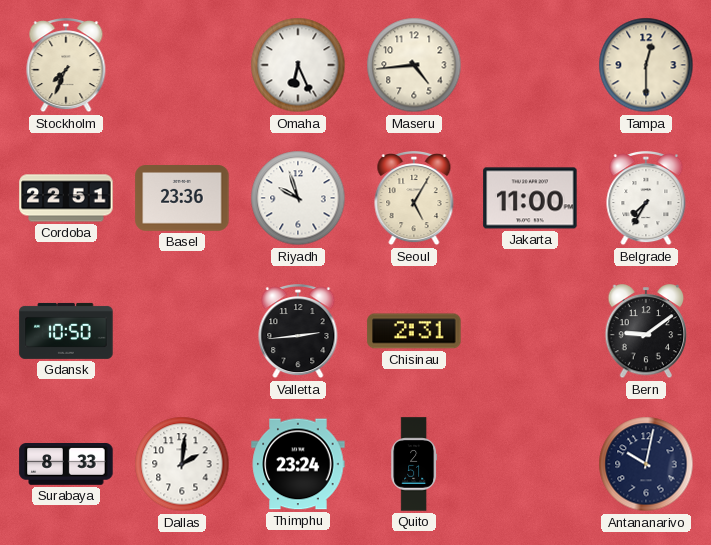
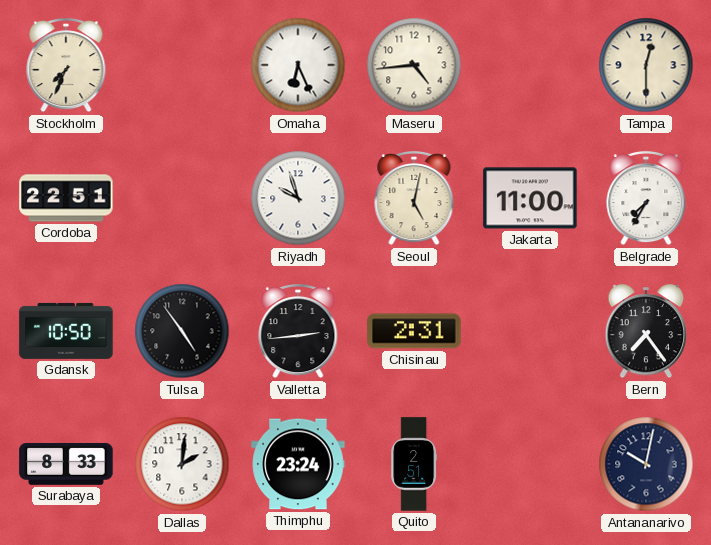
Basel: 23:36 -> none
Seoul: 5:05 -> 5:02
Tulsa: none -> 4:54
Bern: 9:09 -> 7:24
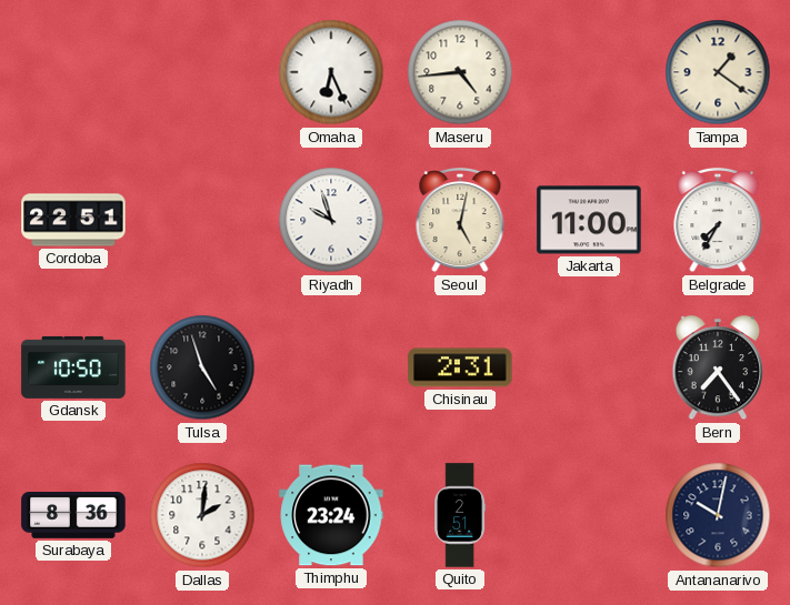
Stockholm: 7:34 -> none
Tampa: 12:30 -> 1:21
Tulsa: 4:54 -> 4:57
Valletta: 2:44 -> none
Surabaya: 8:33 -> 8:36
